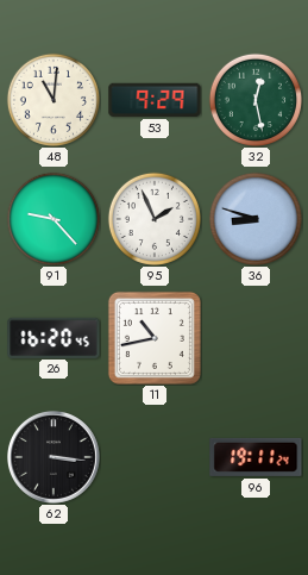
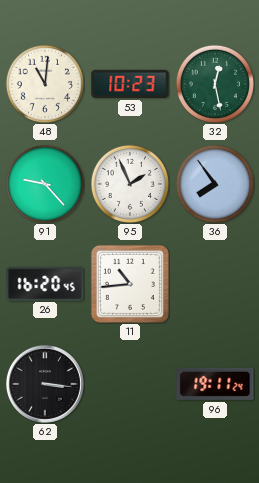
53: 9:29 -> 10:23
36: 8:48 -> 7:54
11: 10:43 -> 10:44
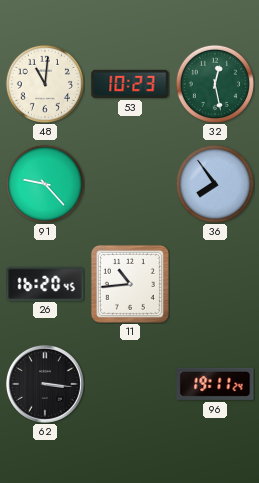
95: 1:56 -> none
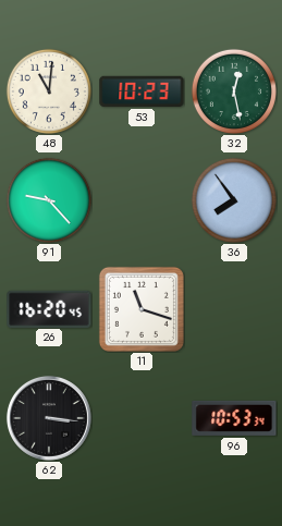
11: 10:44 -> 11:18
96: 19:11 -> 10:53
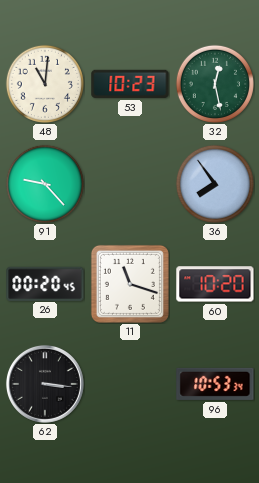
26: 16:20 -> 00:20
60: none -> 10:20
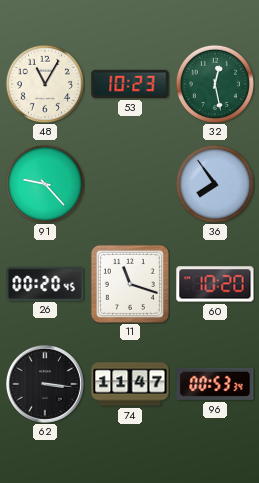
48: 11:01 -> 11:05
74: none -> 11:47
96: 10:53 -> 00:53
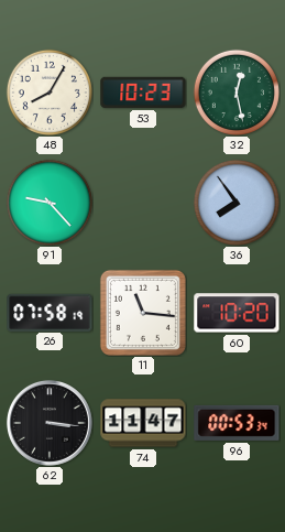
48: 11:05 -> 8:05
26: 00:20 -> 07:58
11: 11:18 -> 11:16
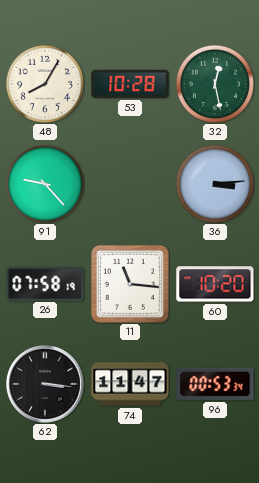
53: 10:23 -> 10:28
36: 7:54 -> 3:14
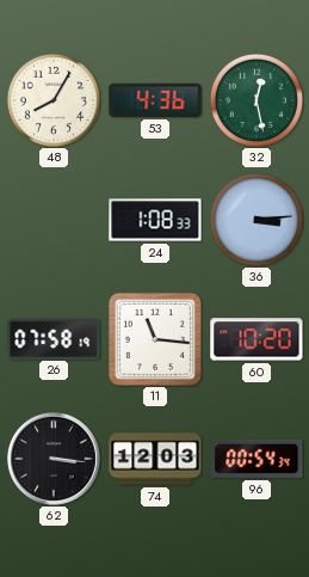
53: 10:28 -> 4:36
91: 9:23 -> none
24: none -> 1:08
74: 11:47 -> 12:03
96: 00:53 -> 00:54
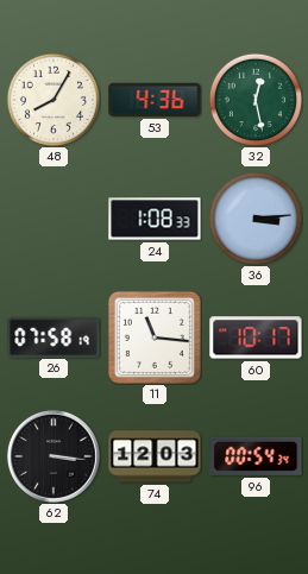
60: 10:20 -> 10:17
